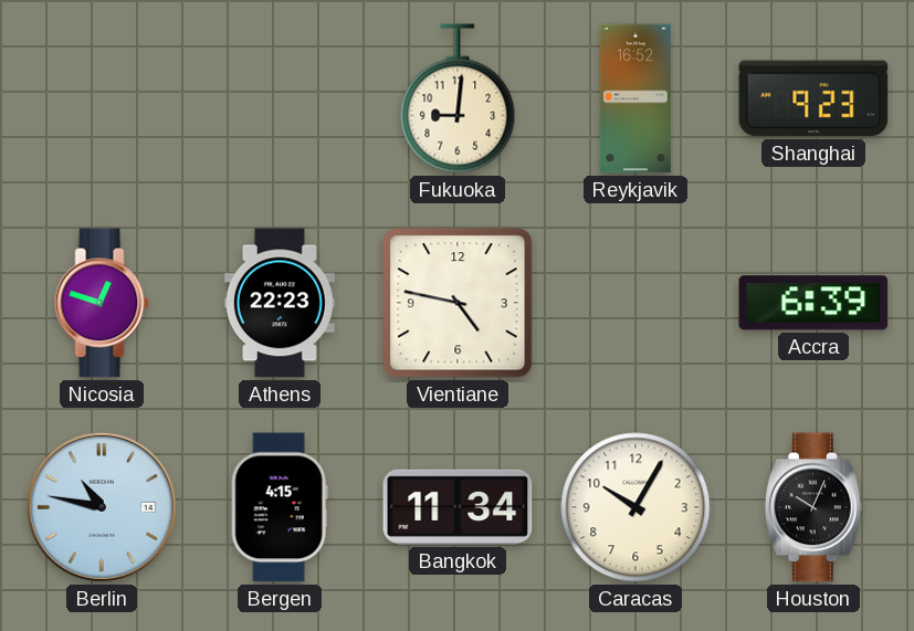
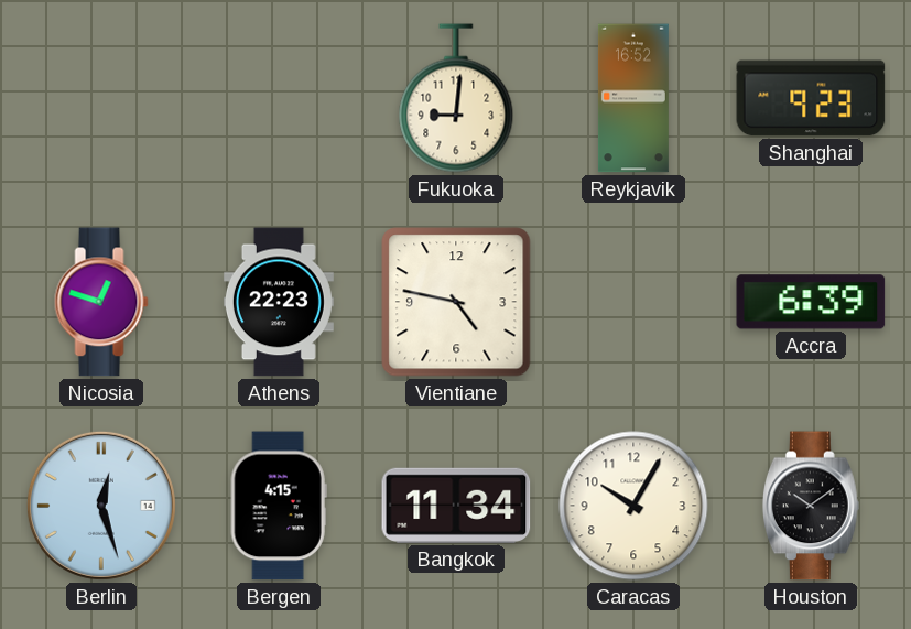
Berlin: 10:47 -> 12:27
Houston: 10:04 -> 10:09
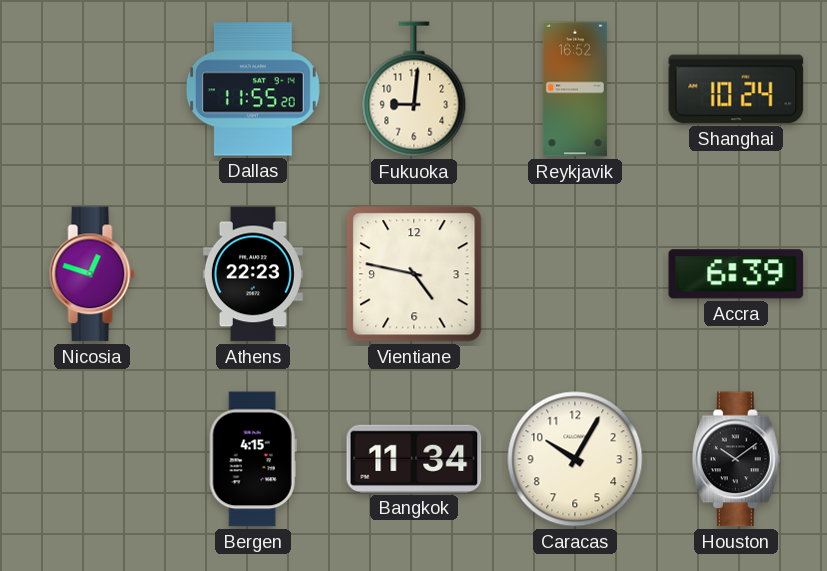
Dallas: none -> 11:55
Shanghai: 9:23 -> 10:24
Berlin: 12:27 -> none
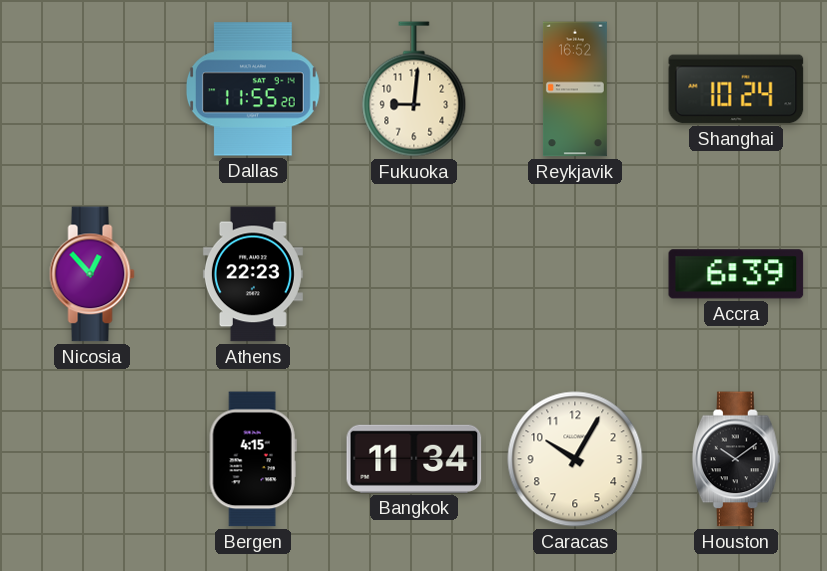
Nicosia: 12:48 -> 12:53
Vientiane: 4:47 -> none
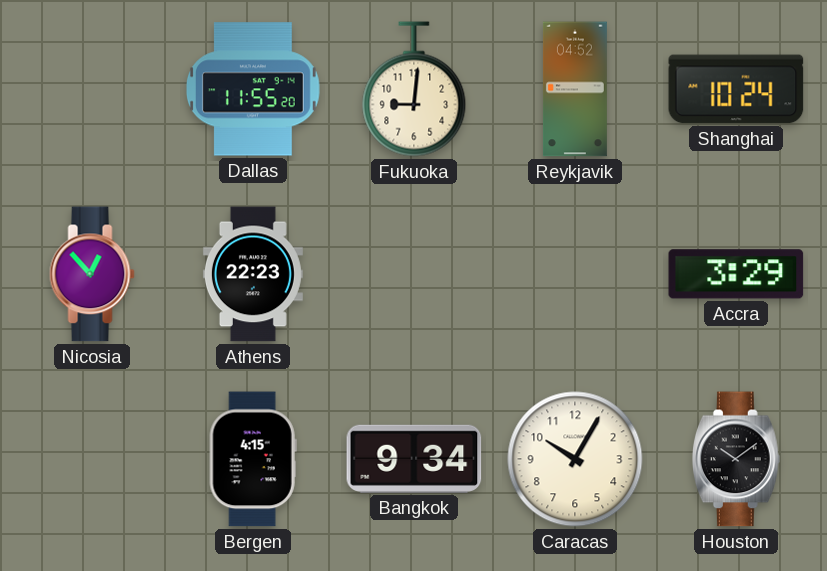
Reykjavik: 16:52 -> 04:52
Accra: 6:39 -> 3:29
Bangkok: 11:34 -> 9:34
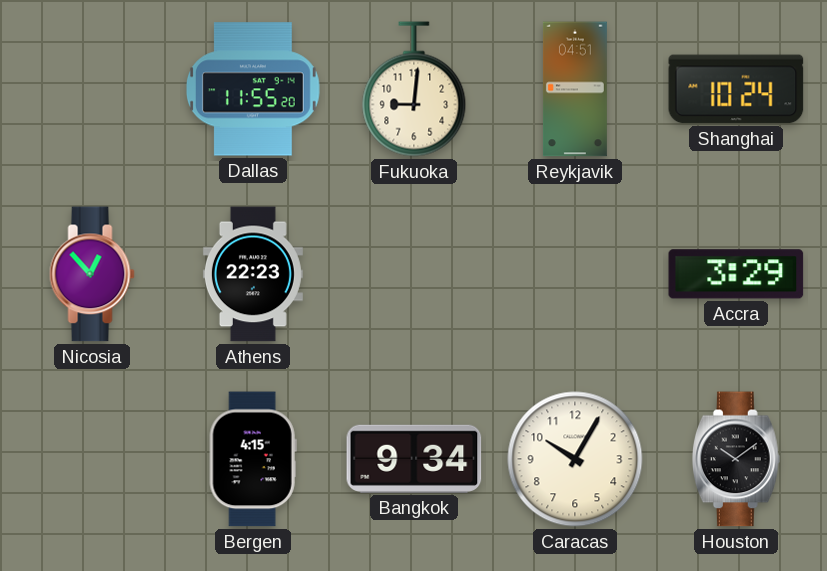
Reykjavik: 04:52 -> 04:51
